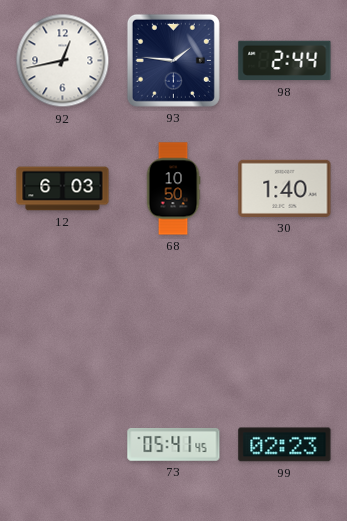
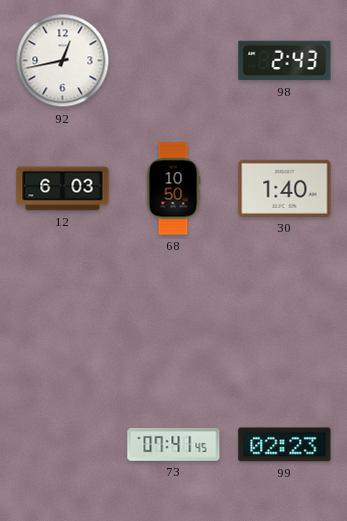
93: 1:46 -> none
98: 2:44 -> 2:43
73: 05:41 -> 07:41
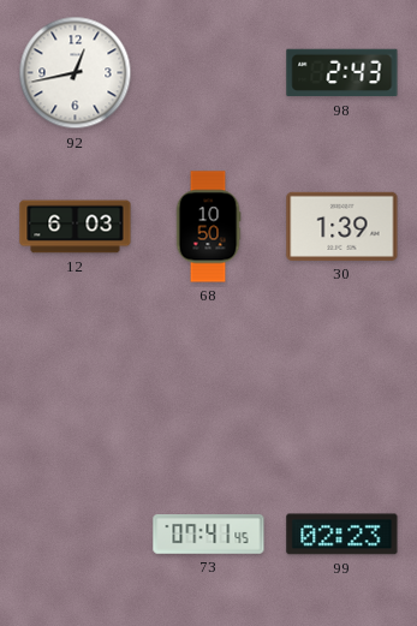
30: 1:40 -> 1:39
